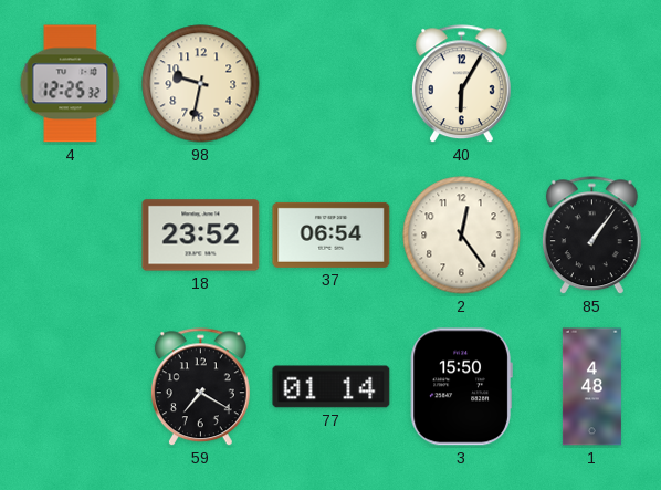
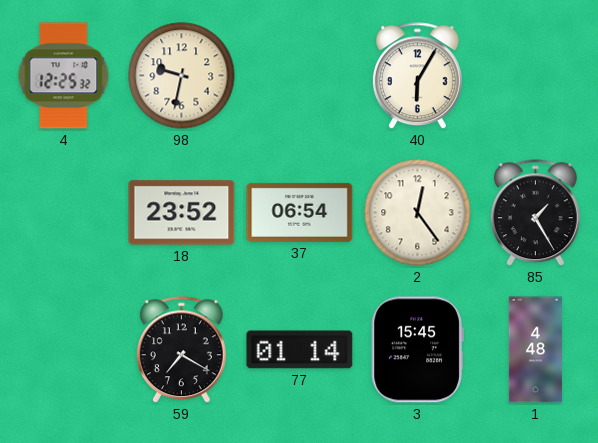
85: 1:06 -> 1:25
3: 15:50 -> 15:45
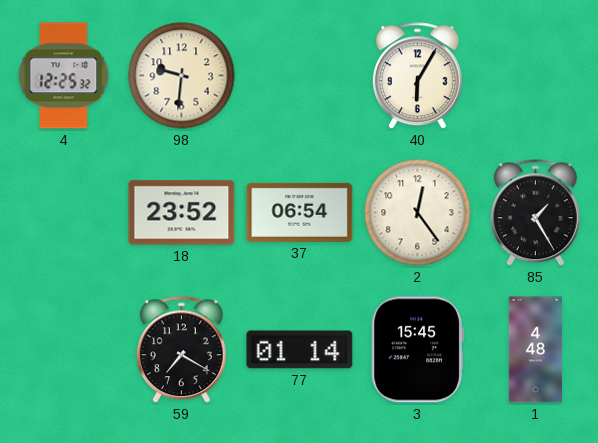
98: 9:32 -> 9:31
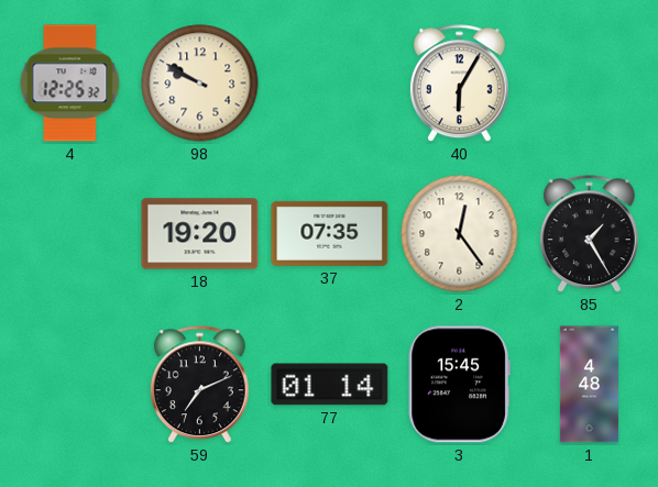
98: 9:31 -> 9:50
18: 23:52 -> 19:20
37: 06:54 -> 07:35
59: 7:20 -> 7:11
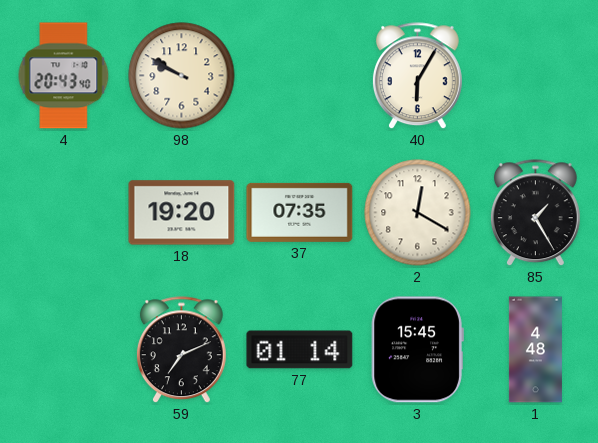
4: 12:25 -> 20:43
2: 12:24 -> 12:20
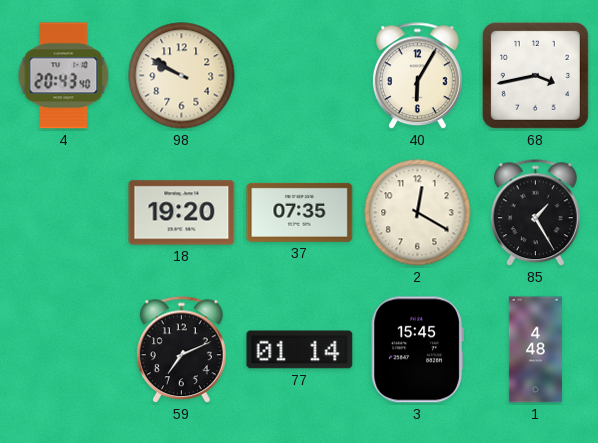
68: none -> 3:43
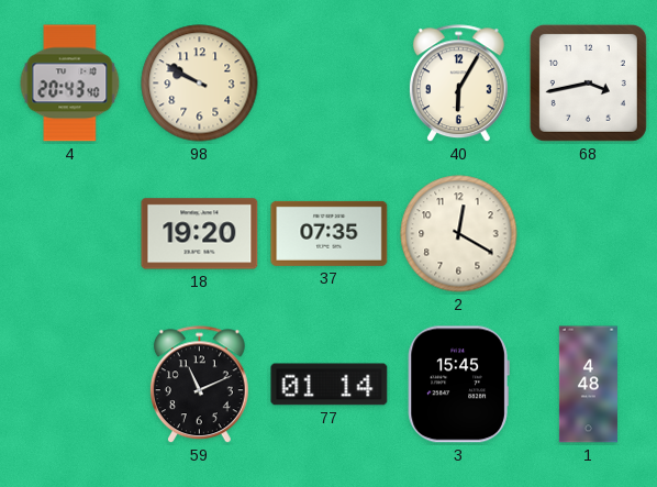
85: 1:25 -> none
59: 7:11 -> 11:11
